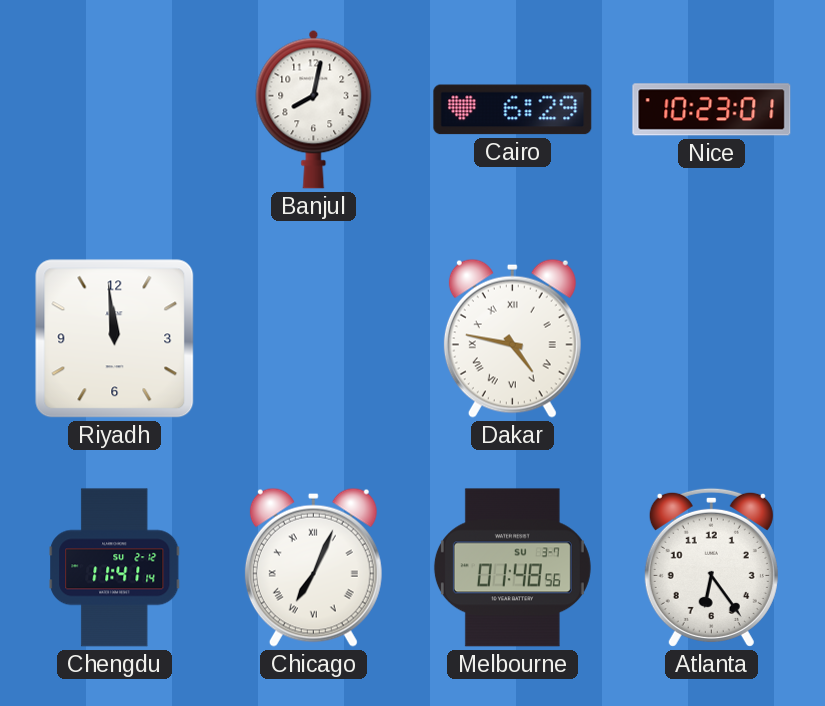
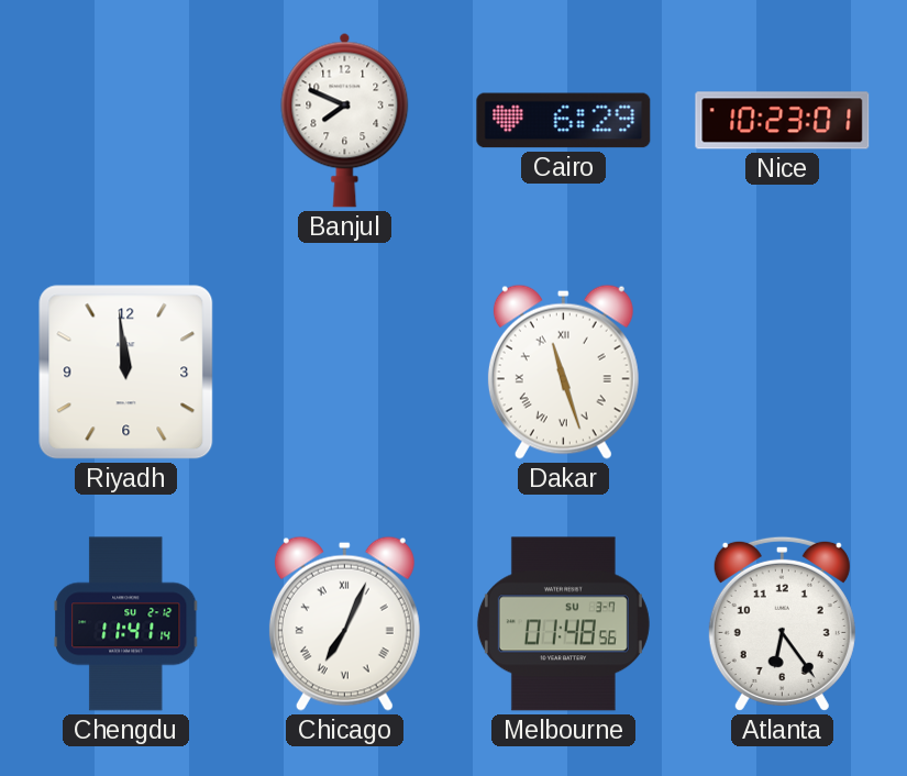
Banjul: 8:02 -> 7:49
Dakar: 4:47 -> 11:27
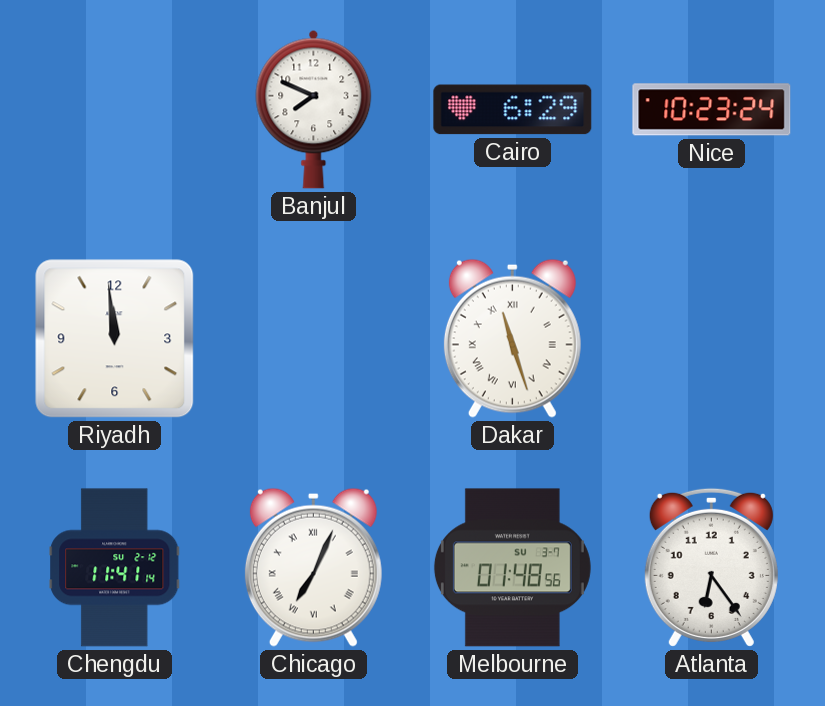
Nice: 10:23:01 -> 10:23:24
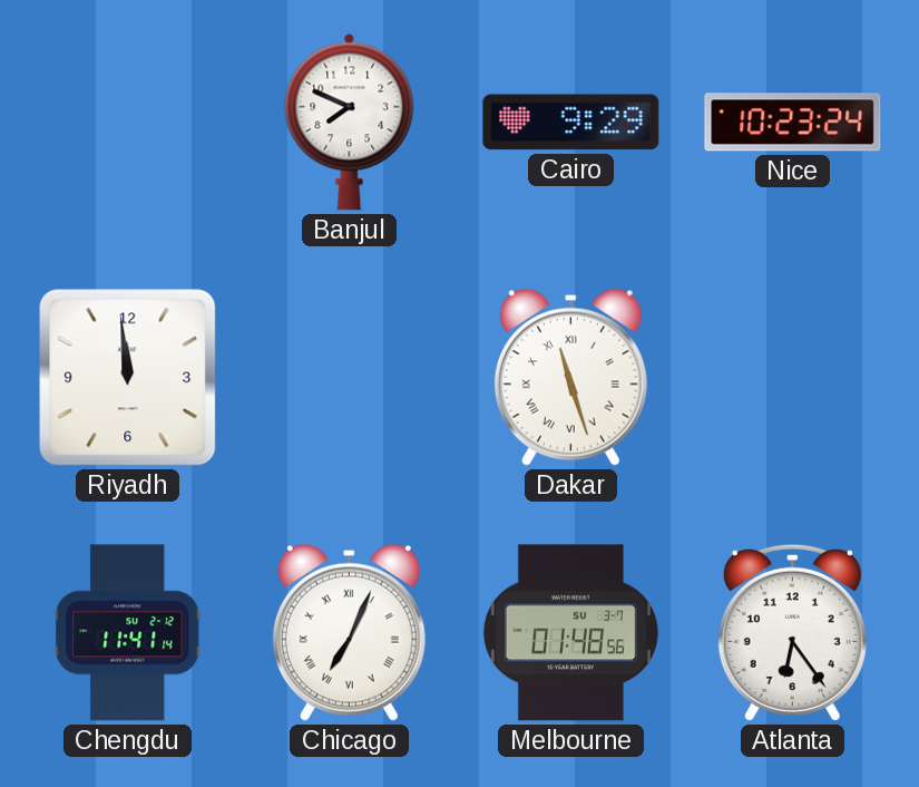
Cairo: 6:29 -> 9:29
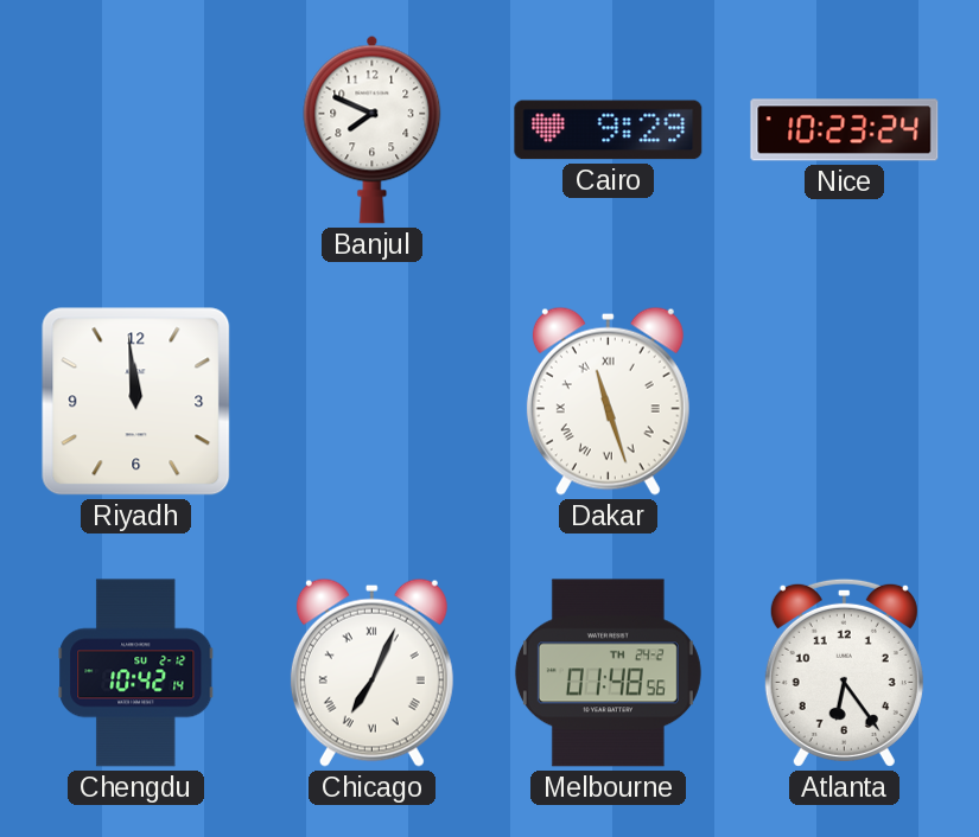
Chengdu: 11:41 -> 10:42
Melbourne date: SU 3-7 -> TH 24-2
